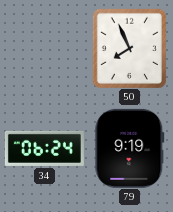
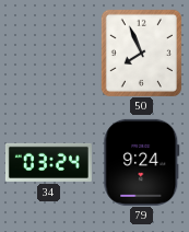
34: 06:24 -> 03:24
79: 9:19 -> 9:24
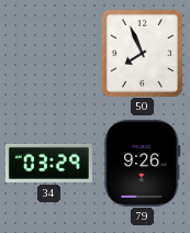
34: 03:24 -> 03:29
79: 9:24 -> 9:26
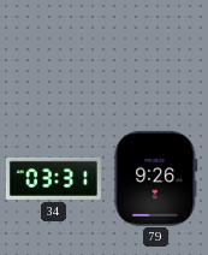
50: 7:56 -> none
34: 03:29 -> 03:31
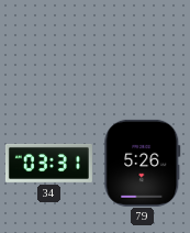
79: 9:26 -> 5:26
